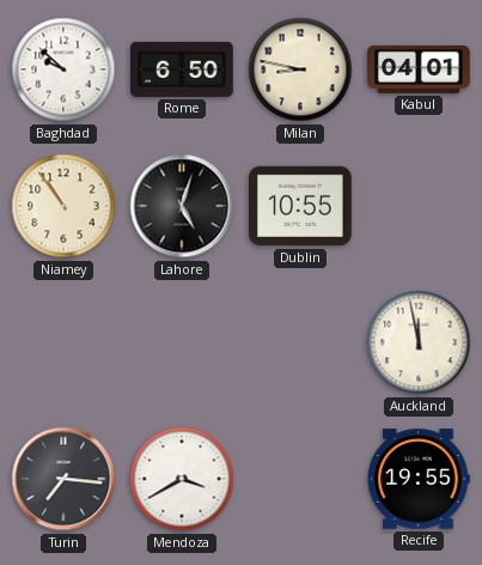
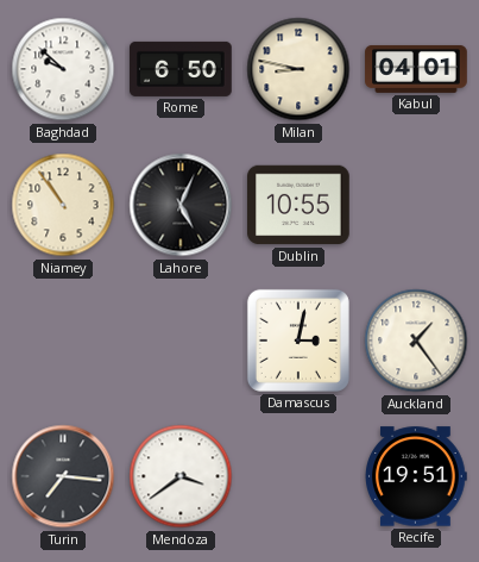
Lahore: 5:03 -> 5:04
Damascus: none -> 3:02
Auckland: 11:58 -> 1:24
Mendoza: 3:40 -> 3:39
Recife: 19:55 -> 19:51
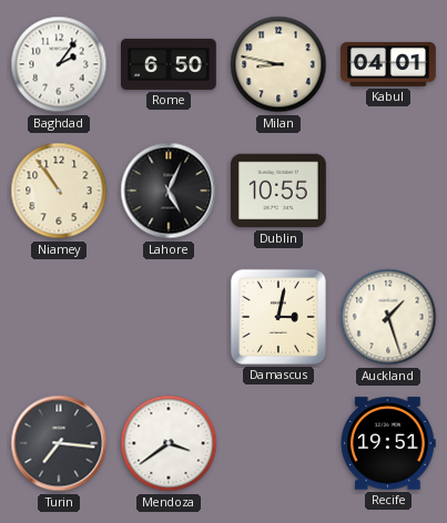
Baghdad: 9:52 -> 2:06
Auckland: 1:24 -> 1:27
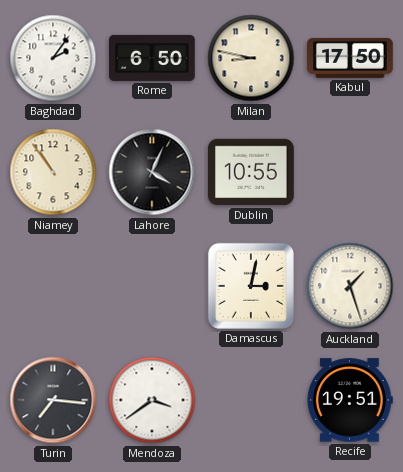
Kabul: 04:01 -> 17:50
Lahore: 5:04 -> 4:04
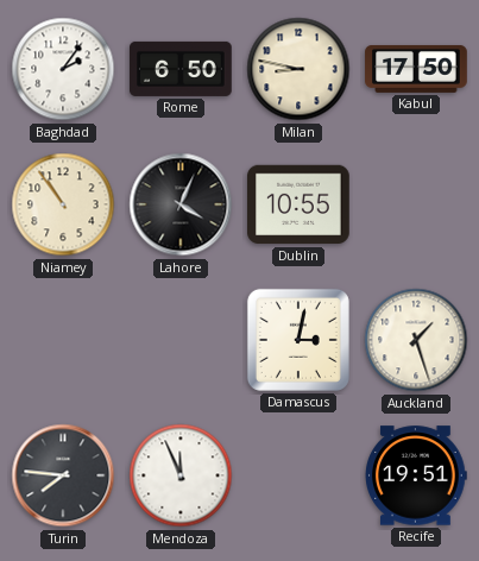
Turin: 7:16 -> 7:46
Mendoza: 3:39 -> 11:56
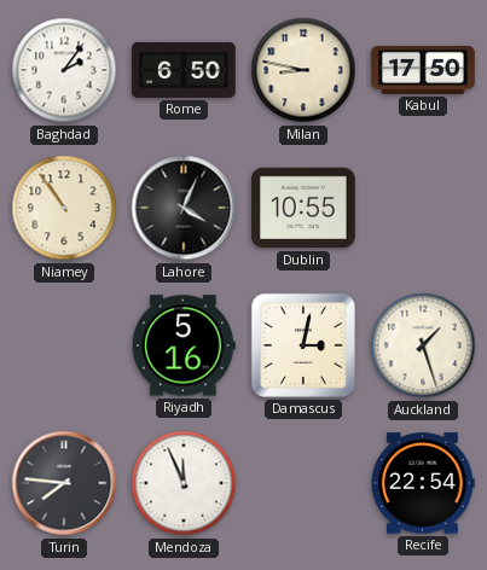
Riyadh: none -> 5:16
Recife: 19:51 -> 22:54
